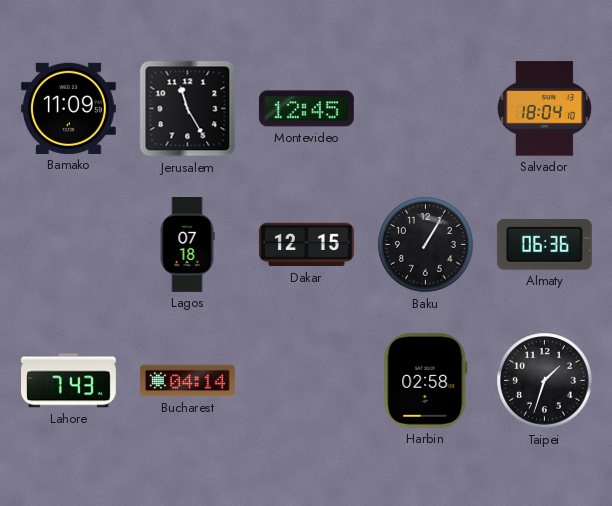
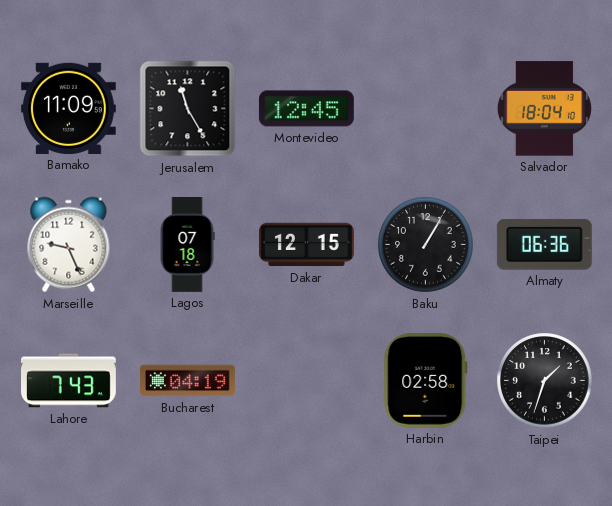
Marseille: none -> 9:26
Bucharest: 04:14 -> 04:19
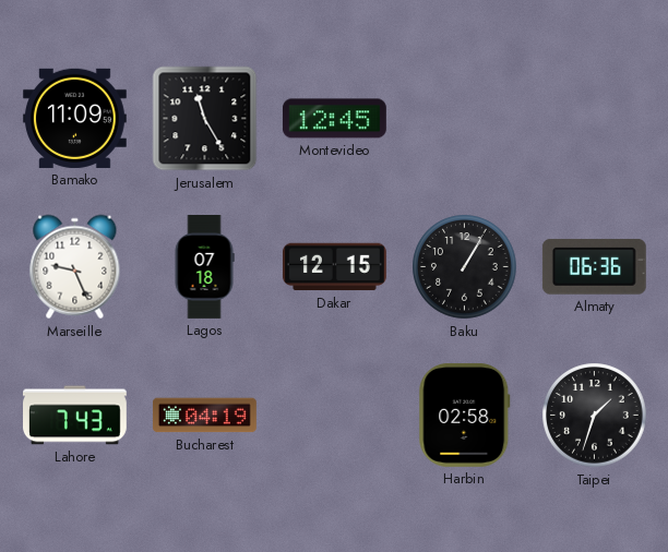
Salvador: 18:04 -> none
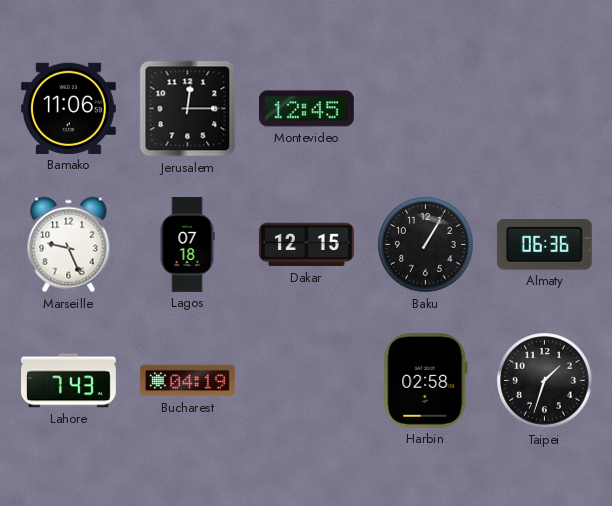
Bamako: 11:09 -> 11:06
Jerusalem: 11:25 -> 12:15
